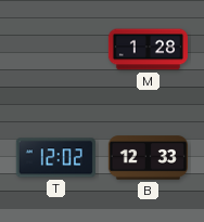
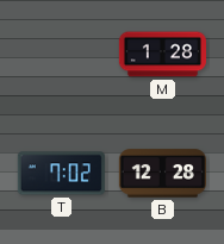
T: 12:02 -> 7:02
B: 12:33 -> 12:28
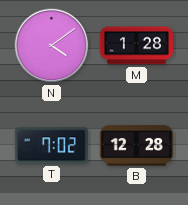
N: none -> 4:09
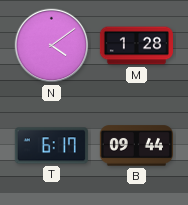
T: 7:02 -> 6:17
B: 12:28 -> 09:44
